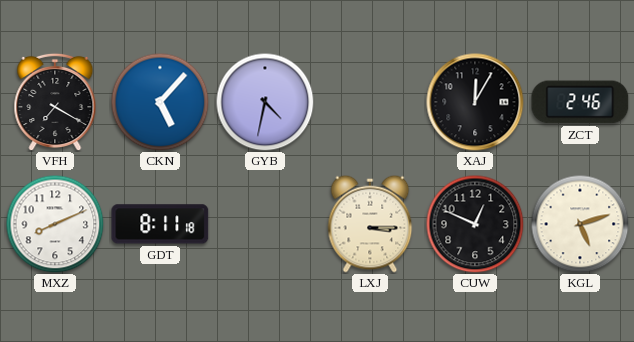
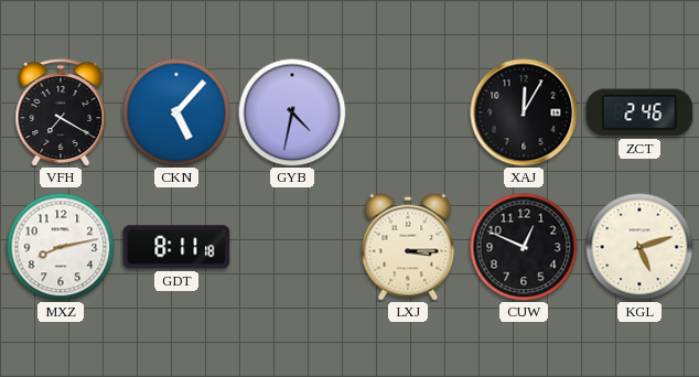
MXZ: 8:11 -> 8:13
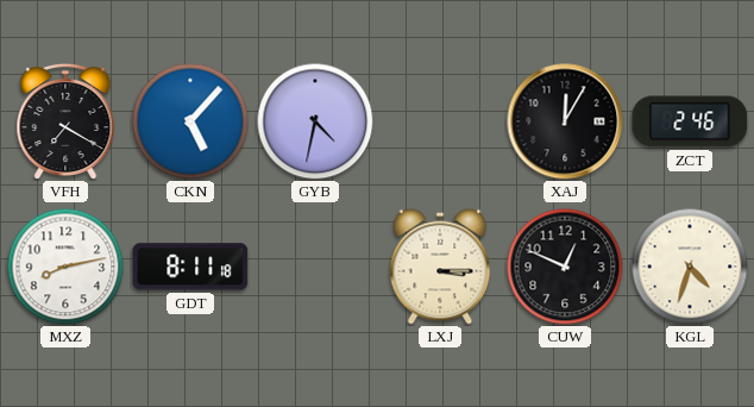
KGL: 5:12 -> 4:33
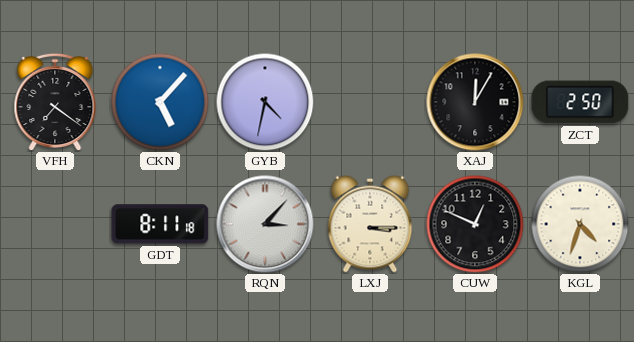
VFH: 7:20 -> 7:21
ZCT: 2:46 -> 2:50
MXZ: 8:13 -> none
RQN: none -> 3:07
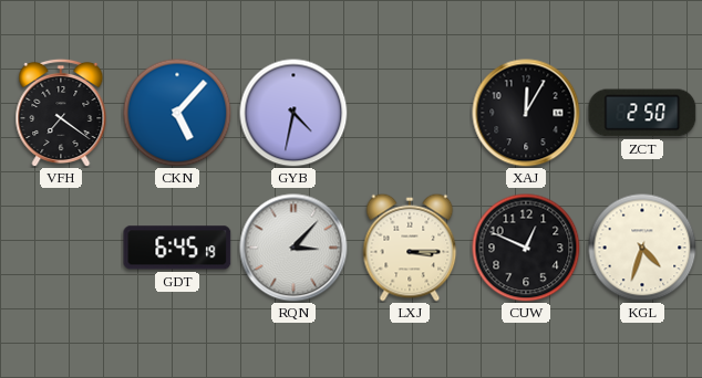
GDT: 8:11 -> 6:45
